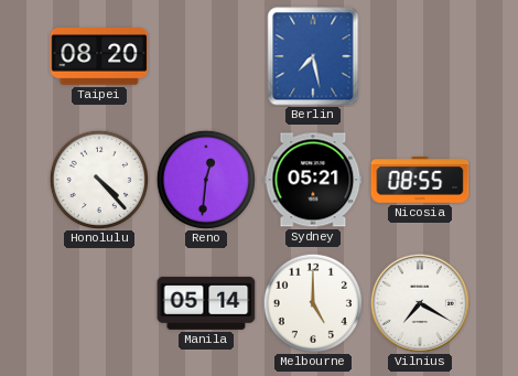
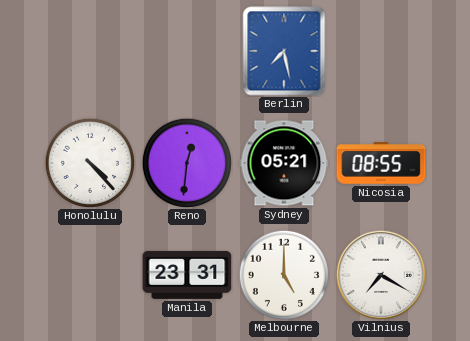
Taipei: 08:20 -> none
Manila: 05:14 -> 23:31
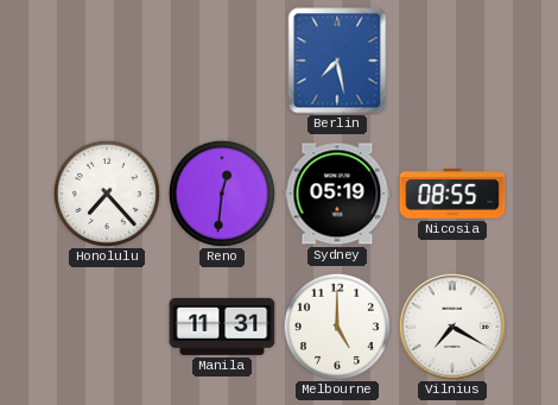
Honolulu: 4:23 -> 7:23
Sydney: 05:21 -> 05:19
Manila: 23:31 -> 11:31
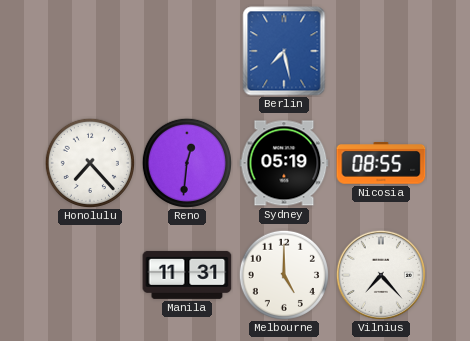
Vilnius: 7:20 -> 7:23
